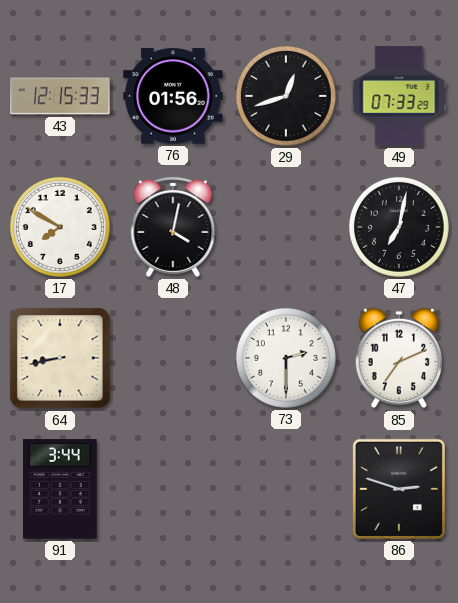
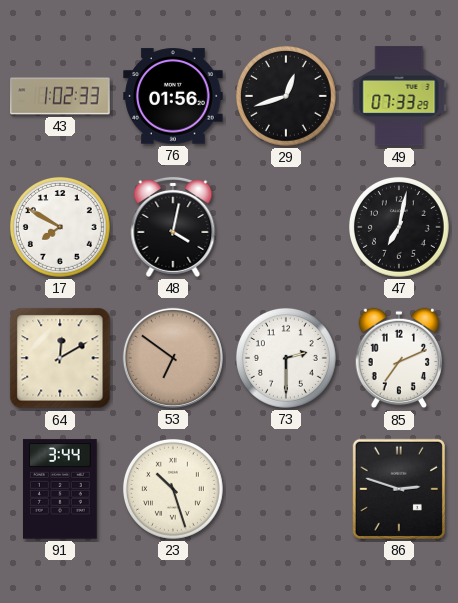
43: 12:15 -> 1:02
64: 8:43 -> 12:10
53: none -> 6:51
23: none -> 10:27
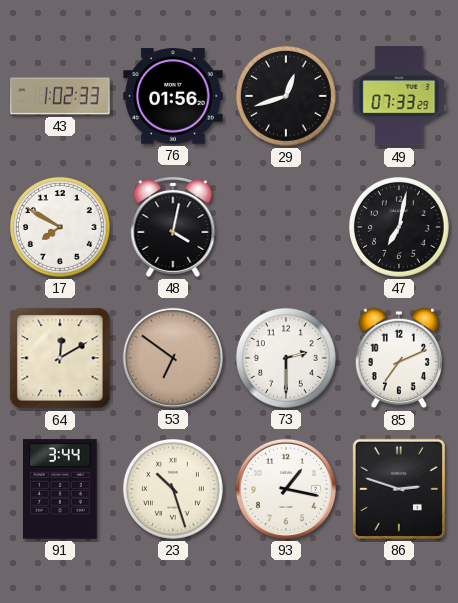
93: none -> 1:17
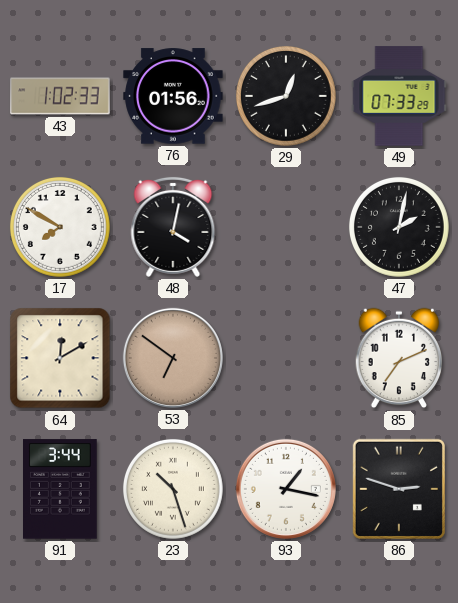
47: 7:02 -> 2:02
73: 2:30 -> none
